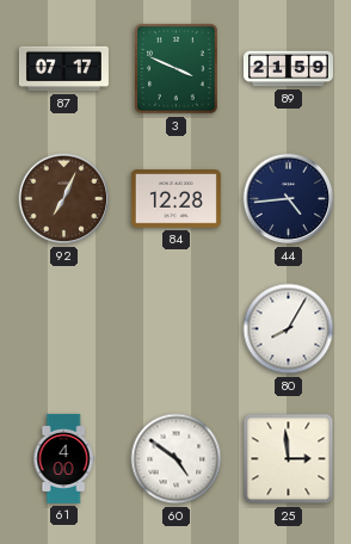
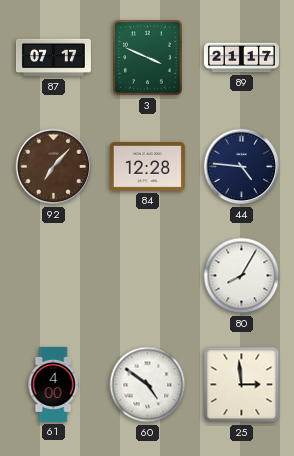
89: 21:59 -> 21:17
92: 7:04 -> 7:07
44: 4:44 -> 4:46
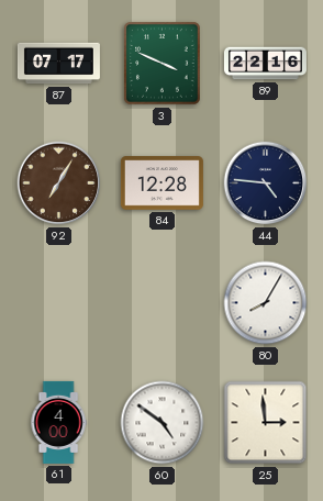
89: 21:17 -> 22:16
92: 7:07 -> 7:05
